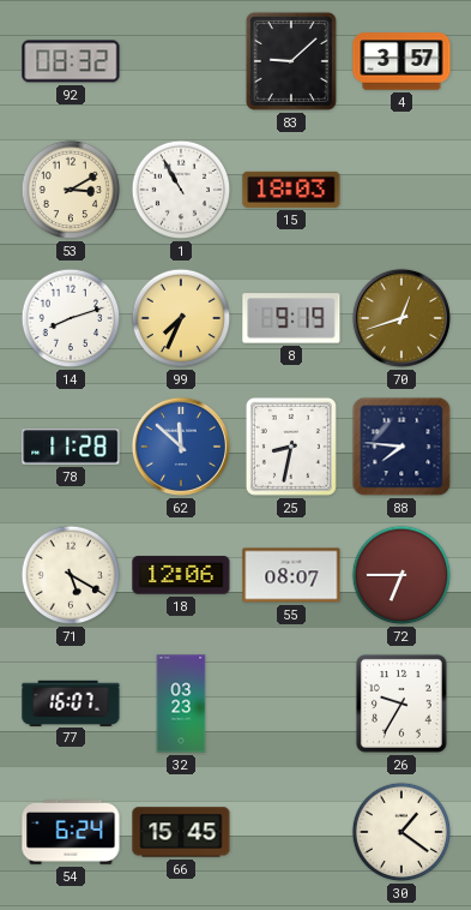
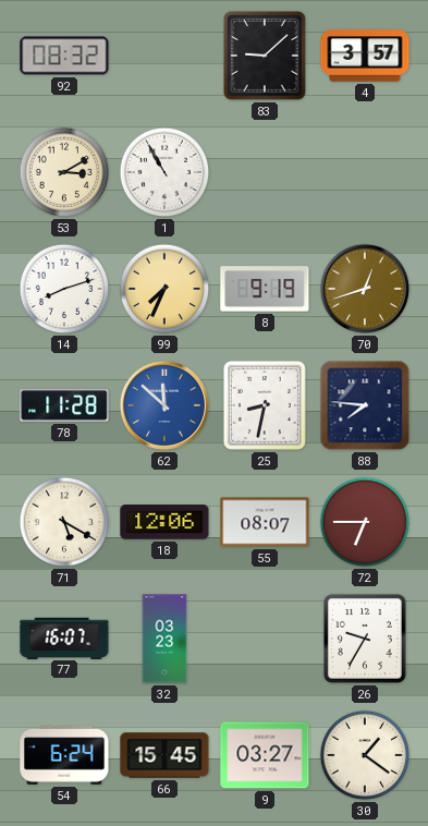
15: 18:03 -> none
9: none -> 03:27
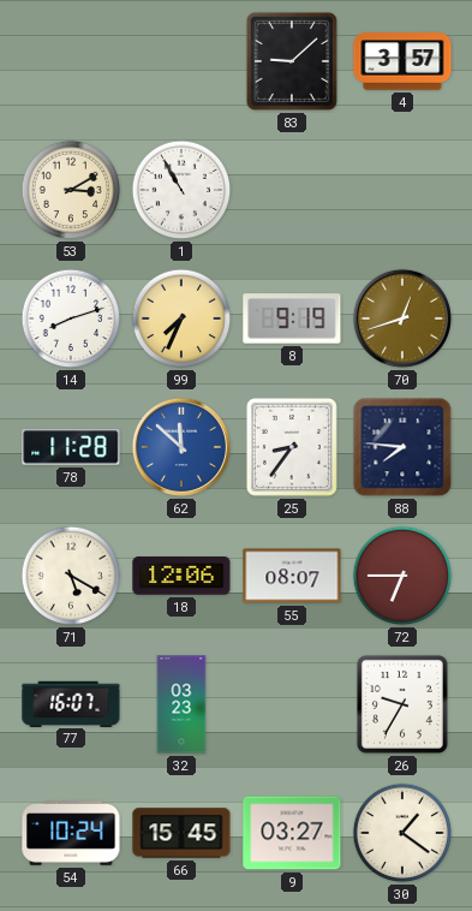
92: 08:32 -> none
25: 8:32 -> 8:36
54: 6:24 -> 10:24
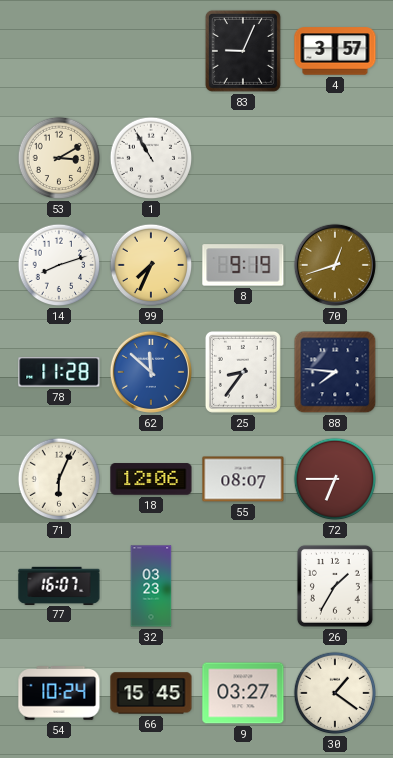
83: 9:08 -> 9:04
71: 5:20 -> 6:04
26: 9:35 -> 1:35
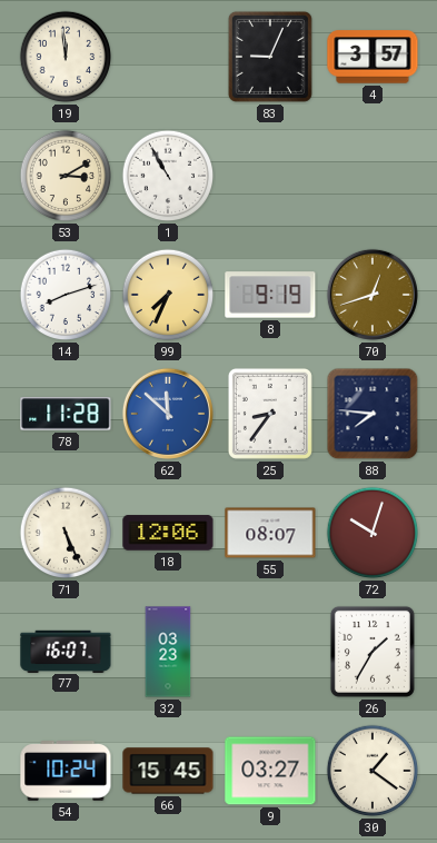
19: none -> 11:59
71: 6:04 -> 5:26
72: 6:45 -> 10:03
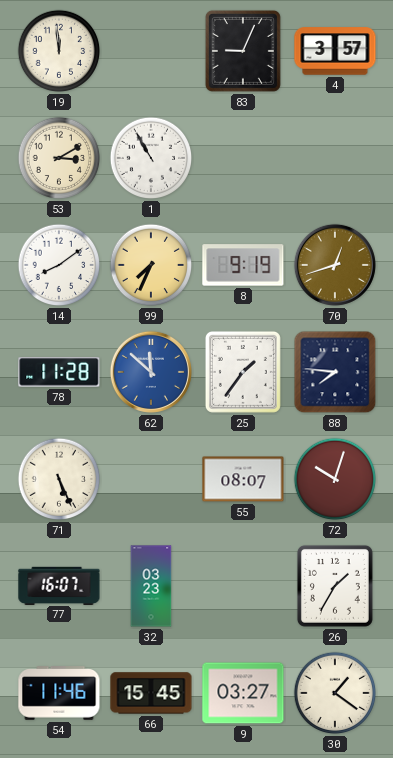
14: 8:12 -> 8:09
25: 8:36 -> 1:36
18: 12:06 -> none
54: 10:24 -> 11:46
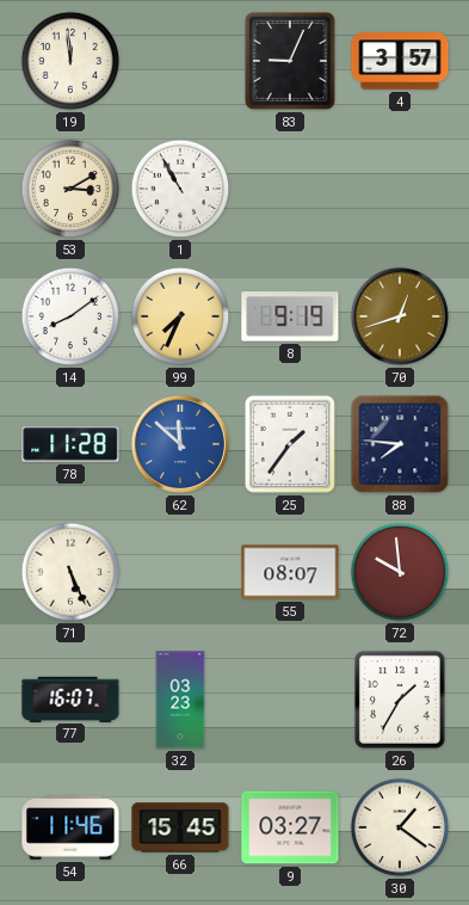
72: 10:03 -> 9:59
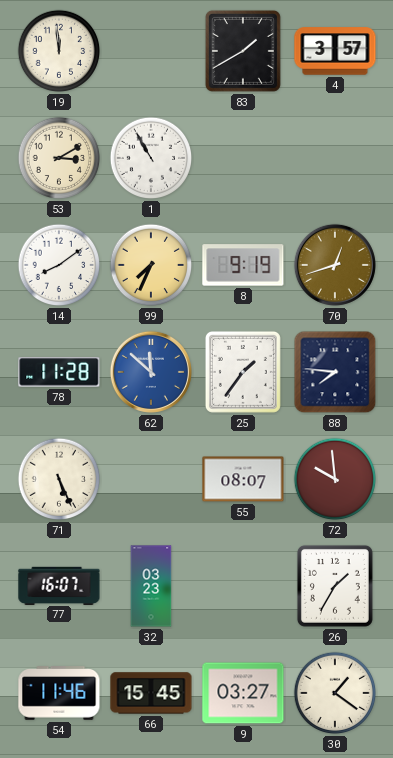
83: 9:04 -> 1:40
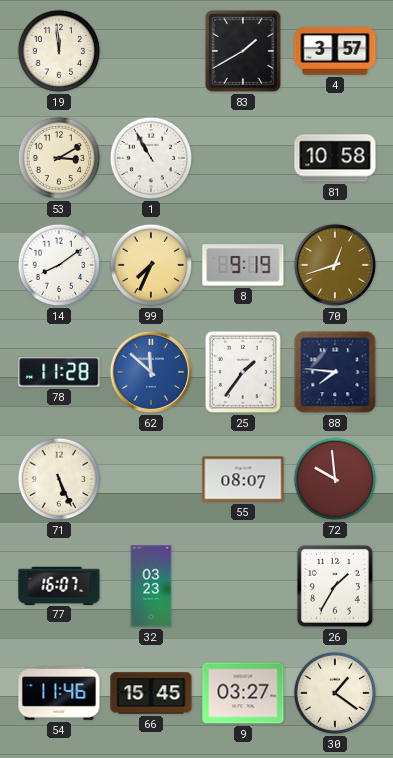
81: none -> 10:58
